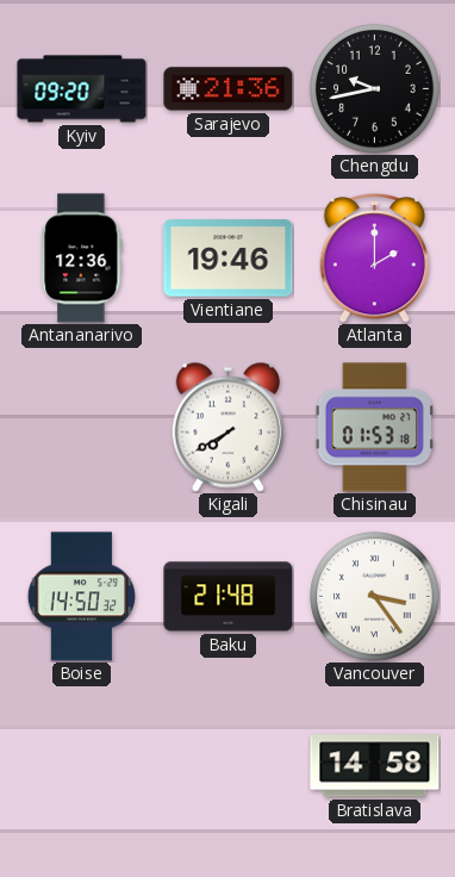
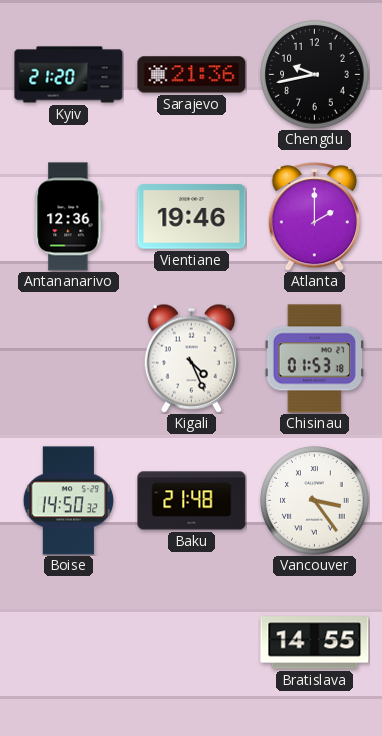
Kyiv: 09:20 -> 21:20
Kigali: 7:40 -> 4:26
Bratislava: 14:58 -> 14:55
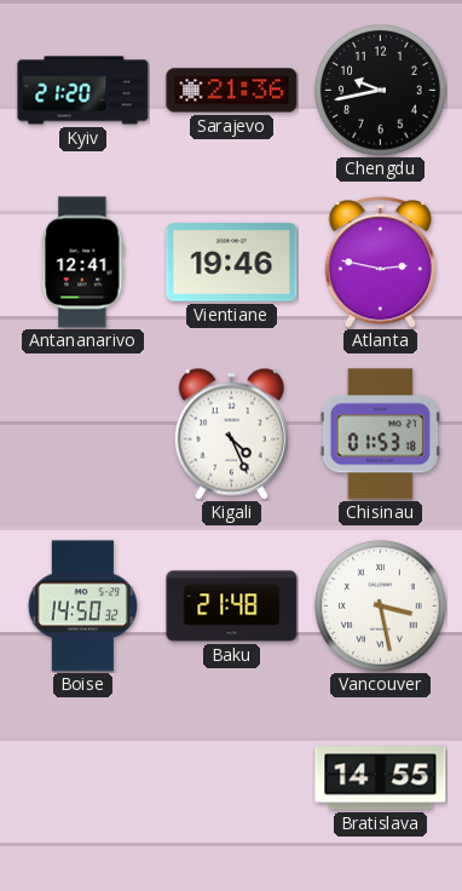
Antananarivo: 12:36 -> 12:41
Atlanta: 2:00 -> 2:47
Vancouver: 3:24 -> 3:28
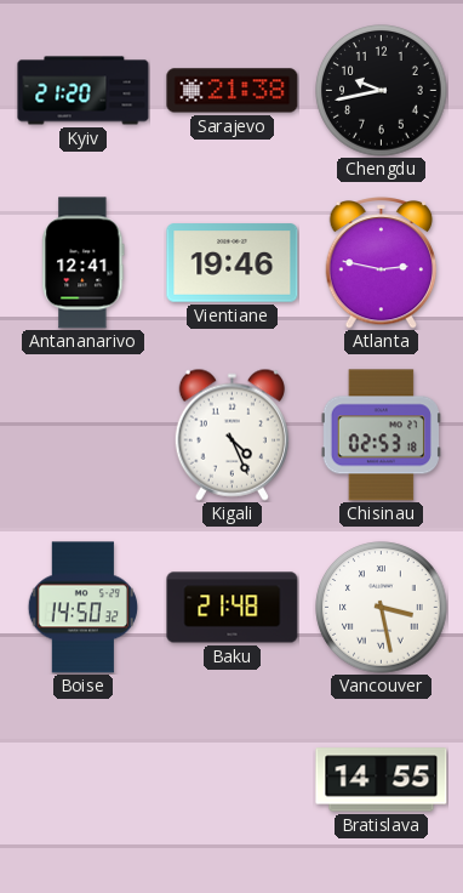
Sarajevo: 21:36 -> 21:38
Chisinau: 01:53 -> 02:53
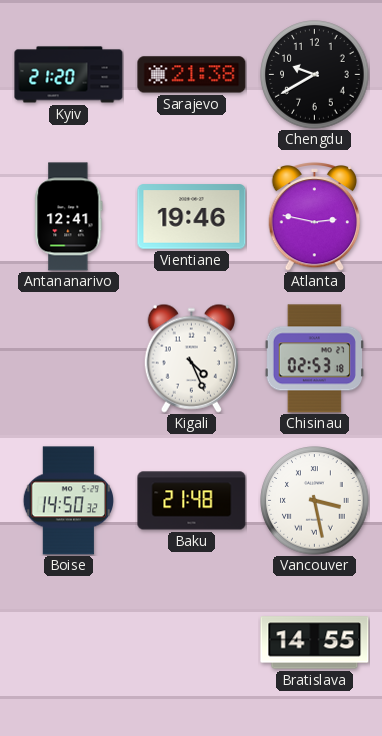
Chengdu: 9:43 -> 9:40
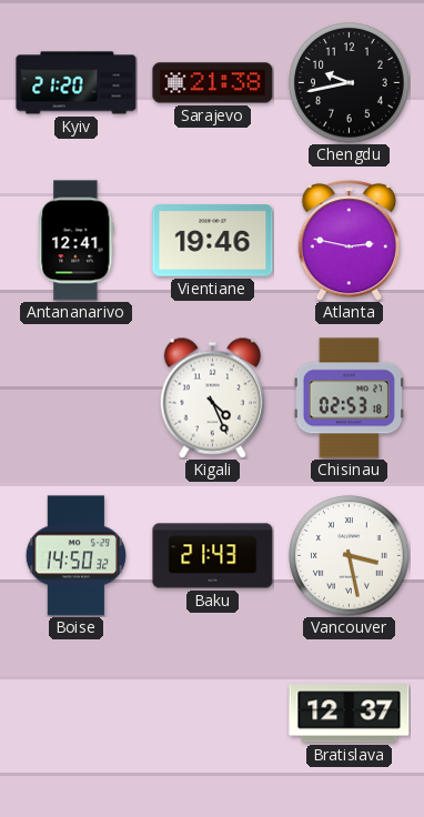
Chengdu: 9:40 -> 9:43
Baku: 21:48 -> 21:43
Bratislava: 14:55 -> 12:37
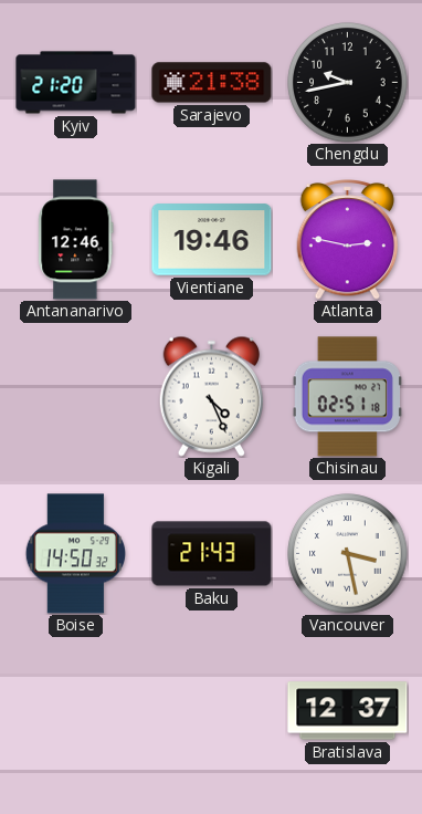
Antananarivo: 12:41 -> 12:46
Chisinau: 02:53 -> 02:51
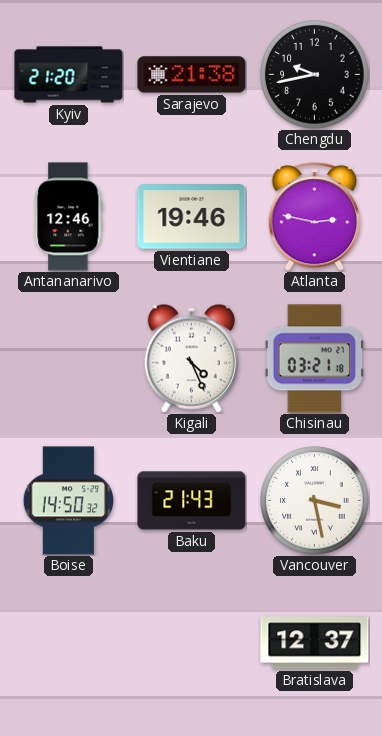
Chisinau: 02:51 -> 03:21
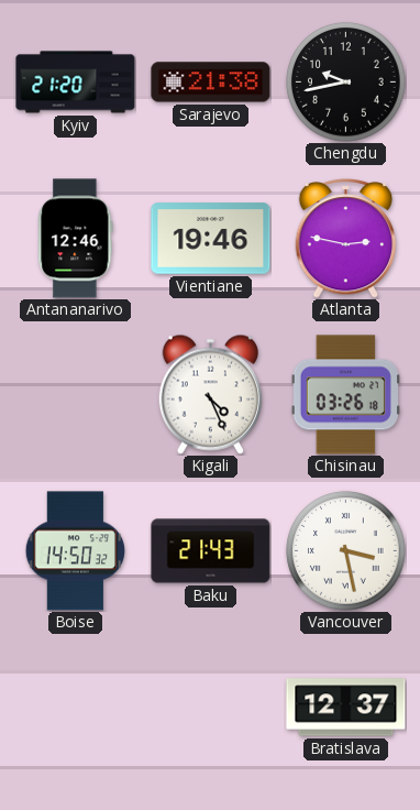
Chisinau: 03:21 -> 03:26
